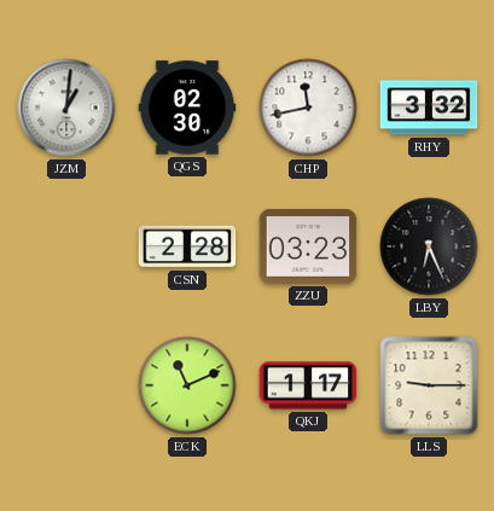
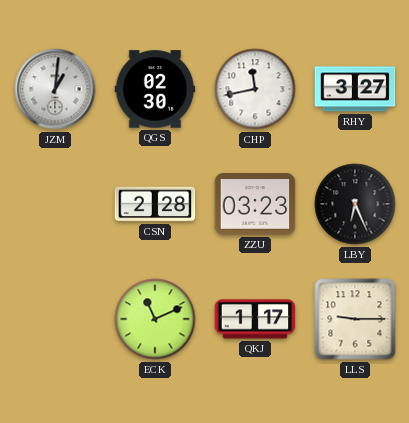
RHY: 3:32 -> 3:27
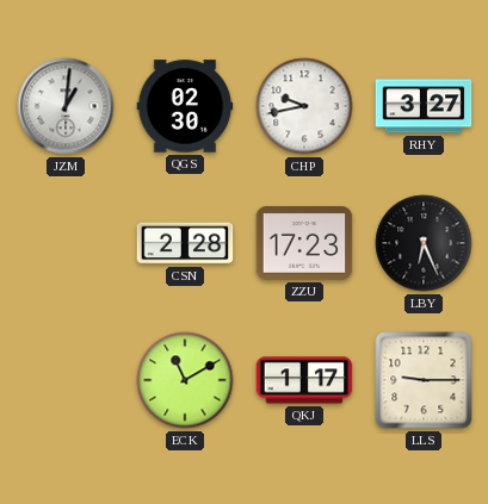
CHP: 11:43 -> 9:43
ZZU: 03:23 -> 17:23
ECK: 11:11 -> 11:10
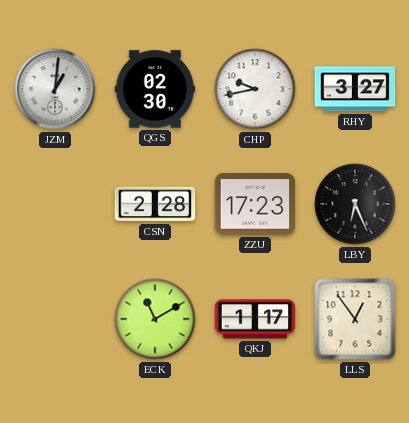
LLS: 9:15 -> 12:54
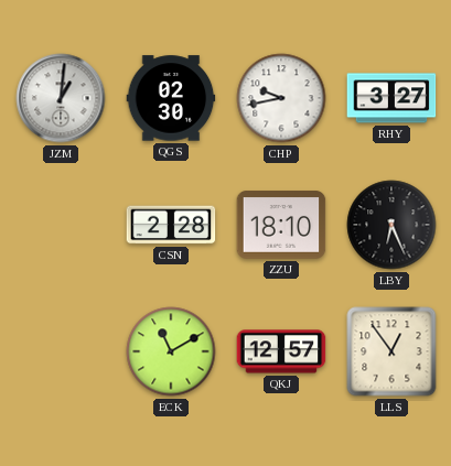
ZZU: 17:23 -> 18:10
QKJ: 1:17 -> 12:57
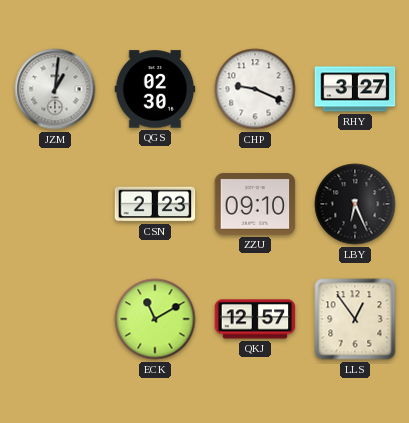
CHP: 9:43 -> 9:19
CSN: 2:28 -> 2:23
ZZU: 18:10 -> 09:10
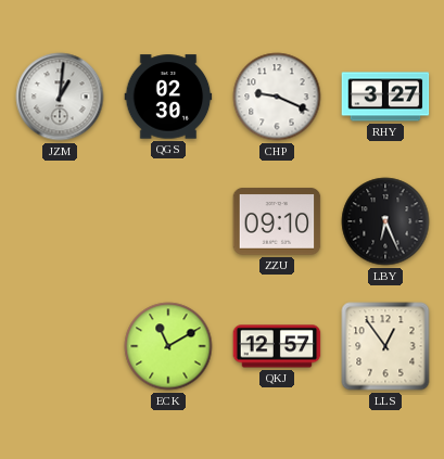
CSN: 2:23 -> none
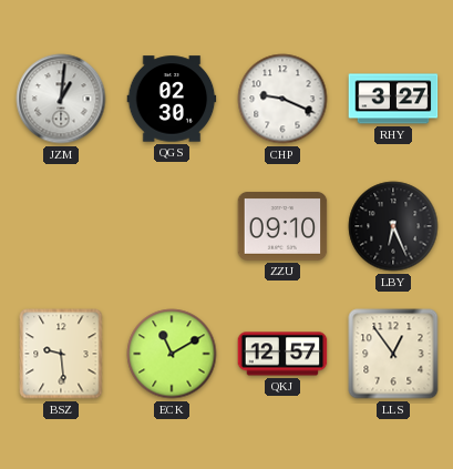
BSZ: none -> 9:29
